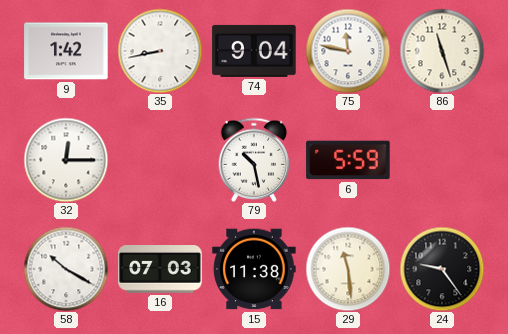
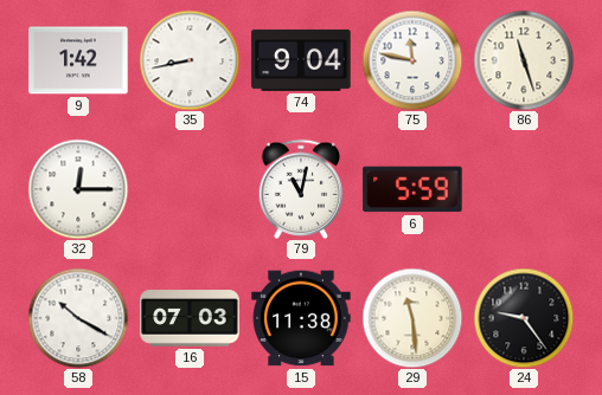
79: 10:28 -> 11:02
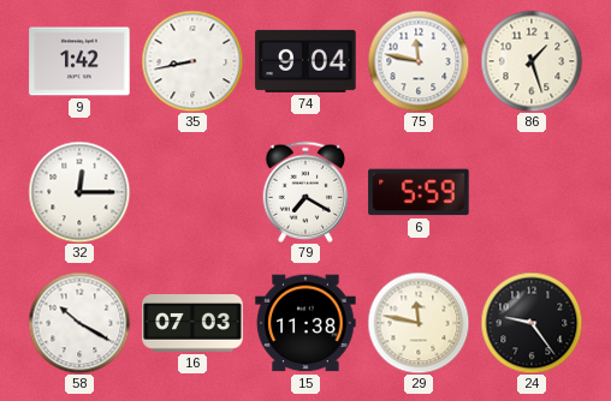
86: 11:27 -> 1:27
79: 11:02 -> 7:20
29: 11:29 -> 11:47
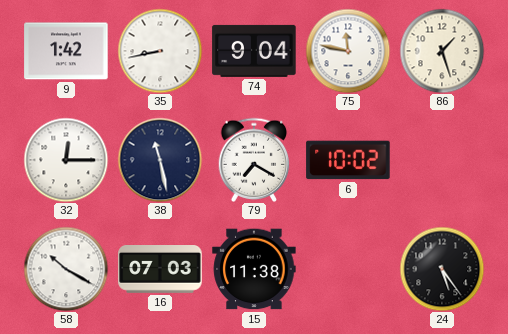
38: none -> 11:28
6: 5:59 -> 10:02
29: 11:47 -> none
24: 9:24 -> 5:24
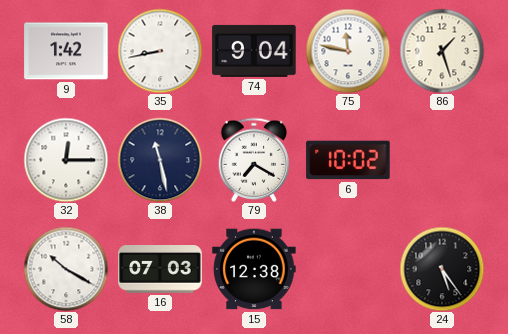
15: 11:38 -> 12:38
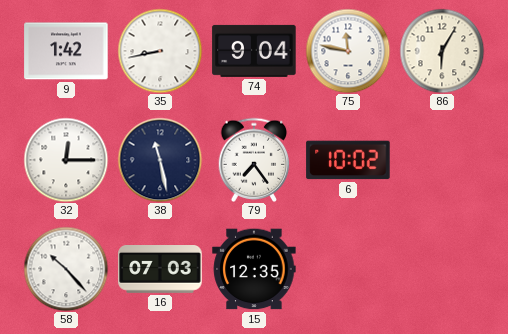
86: 1:27 -> 6:05
79: 7:20 -> 7:24
58: 10:20 -> 10:23
15: 12:38 -> 12:35
24: 5:24 -> none
